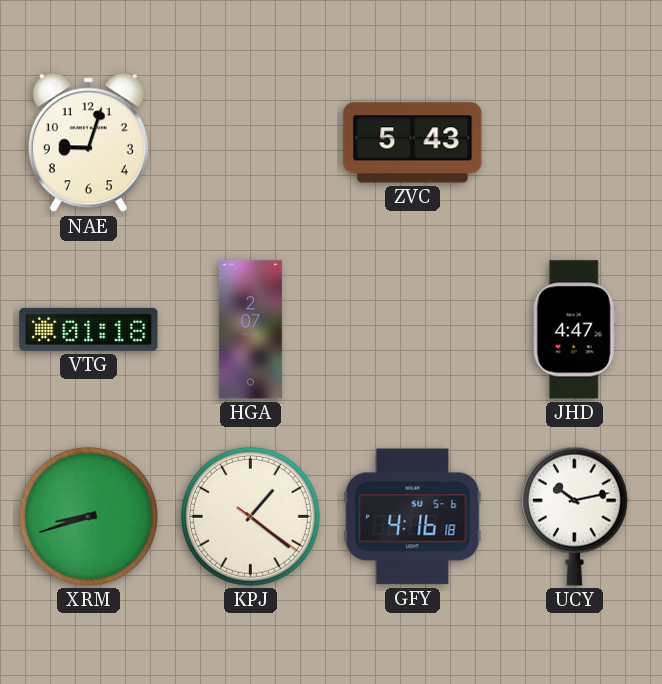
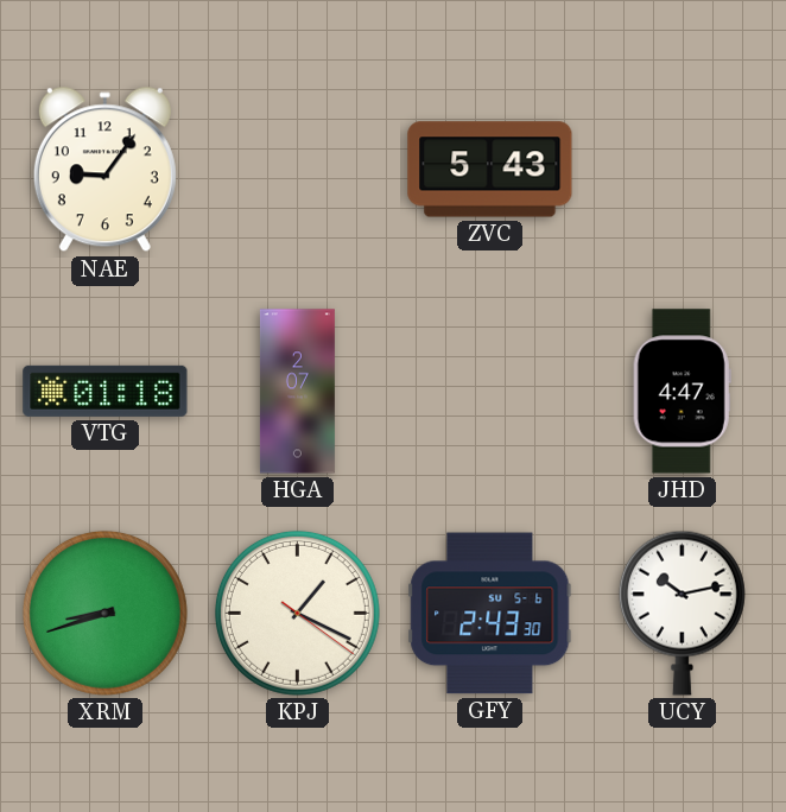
NAE: 9:03 -> 9:06
KPJ: 1:21 -> 1:19
GFY: 4:16 -> 2:43
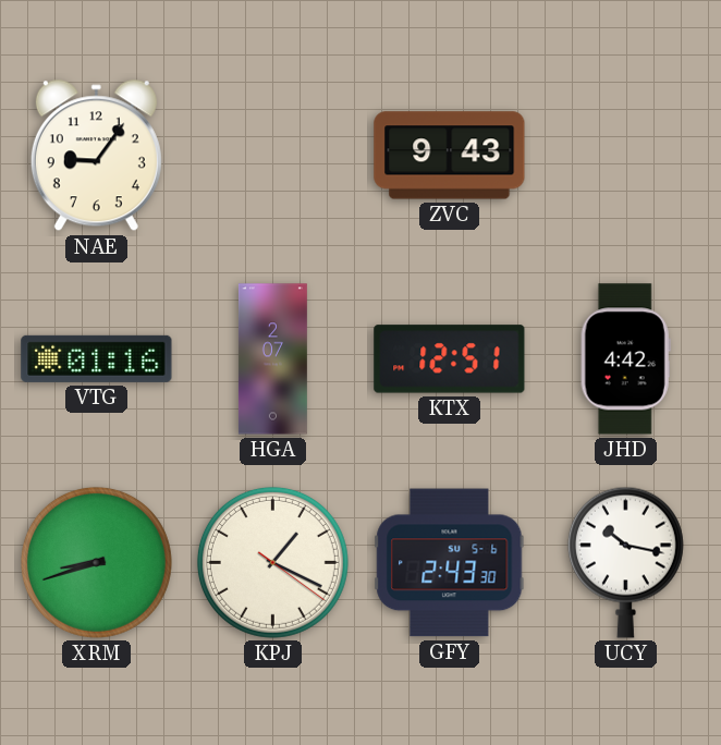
ZVC: 5:43 -> 9:43
VTG: 01:18 -> 01:16
KTX: none -> 12:51
JHD: 4:47 -> 4:42
UCY: 10:13 -> 10:17
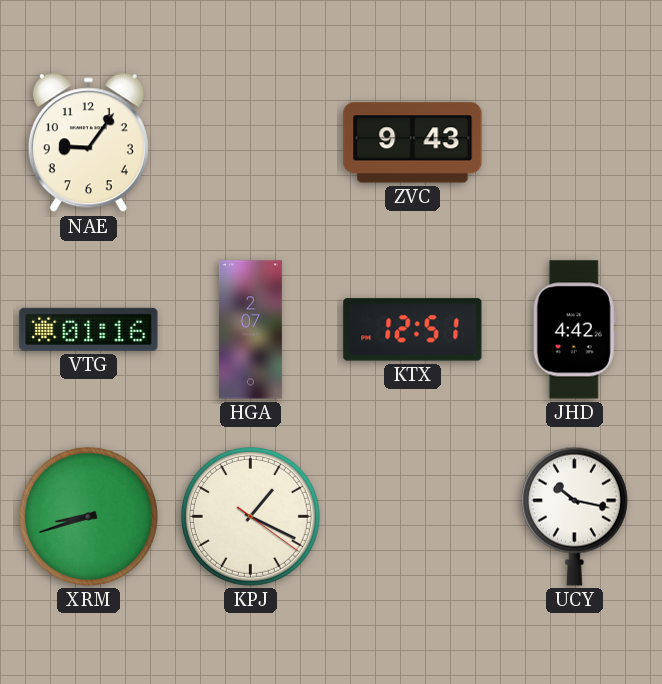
GFY: 2:43 -> none
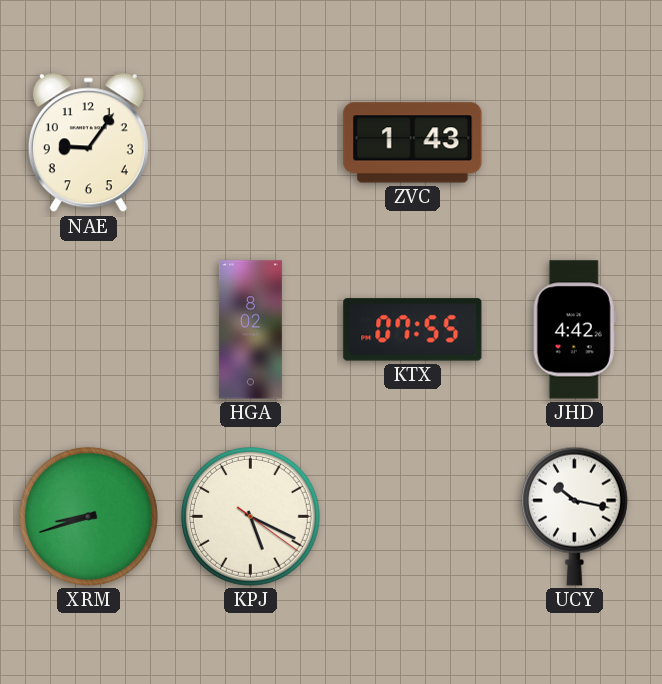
ZVC: 9:43 -> 1:43
VTG: 01:16 -> none
HGA: 2:07 -> 8:02
KTX: 12:51 -> 07:55
KPJ: 1:19 -> 5:19
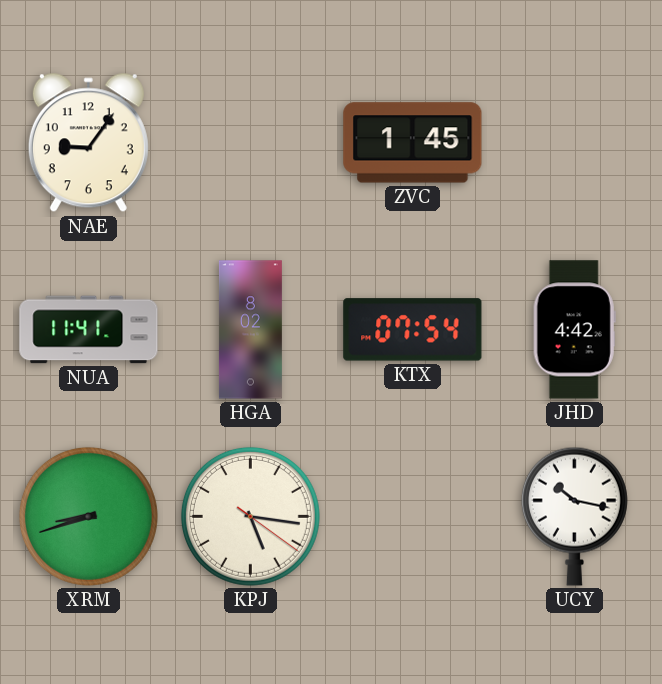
ZVC: 1:43 -> 1:45
NUA: none -> 11:41
KTX: 07:55 -> 07:54
KPJ: 5:19 -> 5:16
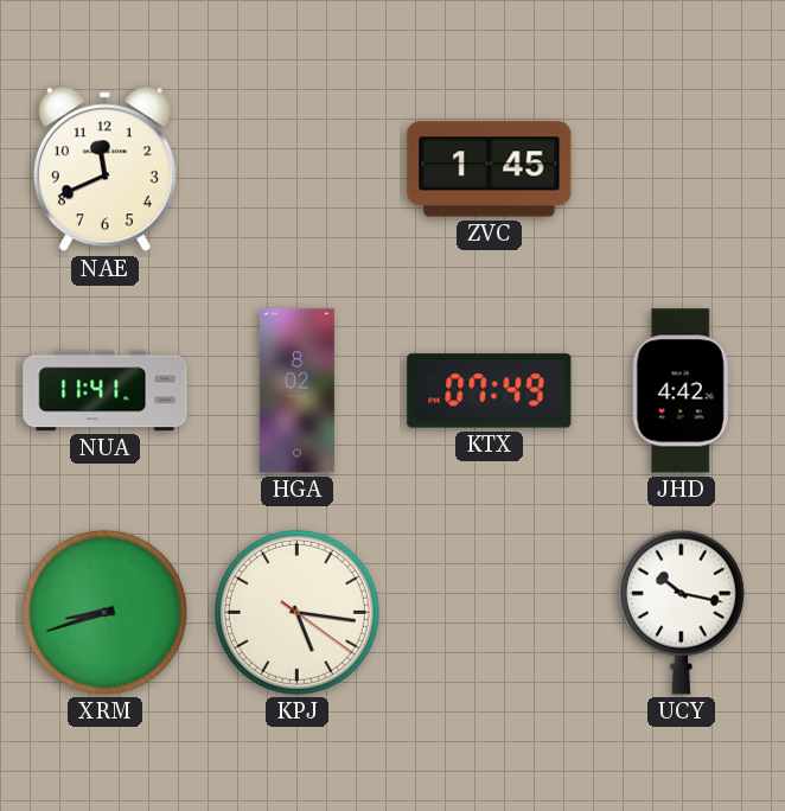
NAE: 9:06 -> 11:41
KTX: 07:54 -> 07:49
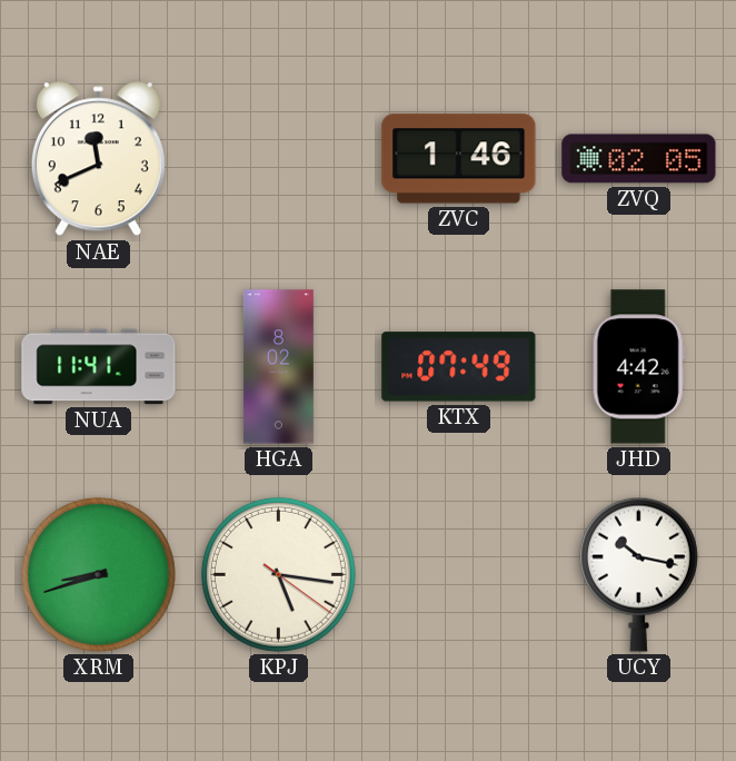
ZVC: 1:45 -> 1:46
ZVQ: none -> 02:05
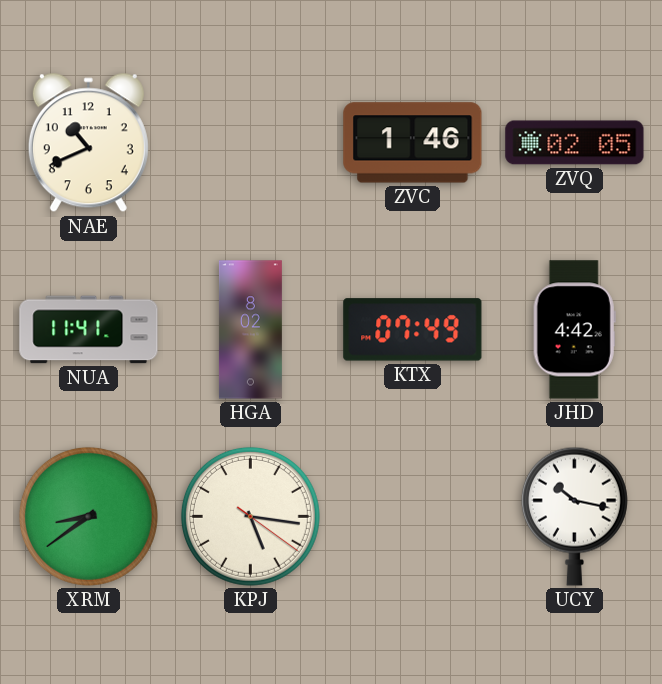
NAE: 11:41 -> 10:41
XRM: 8:42 -> 8:39
